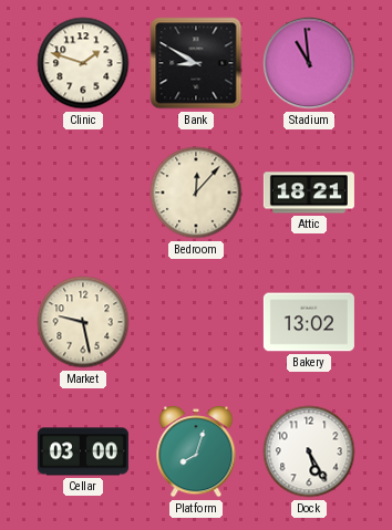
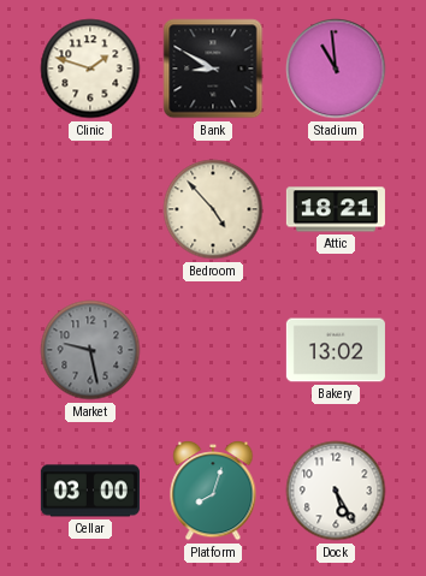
Bedroom: 12:07 -> 4:53
Market dial: cream -> grey
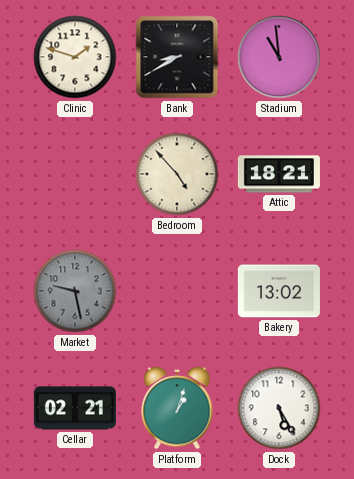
Bank: 8:50 -> 8:40
Cellar: 03:00 -> 02:21
Platform: 8:03 -> 1:03
